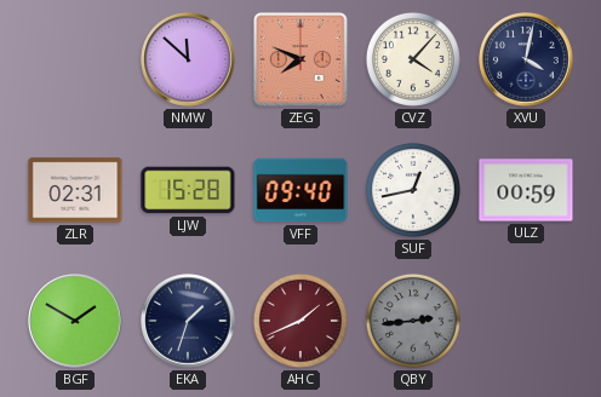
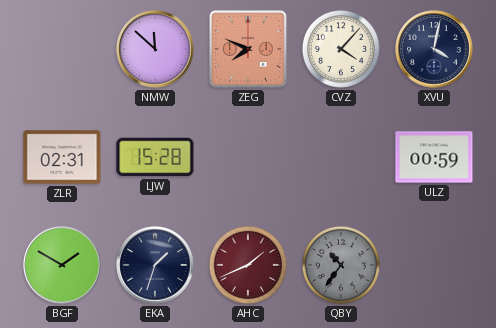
VFF: 09:40 -> none
SUF: 12:43 -> none
QBY: 2:44 -> 10:36
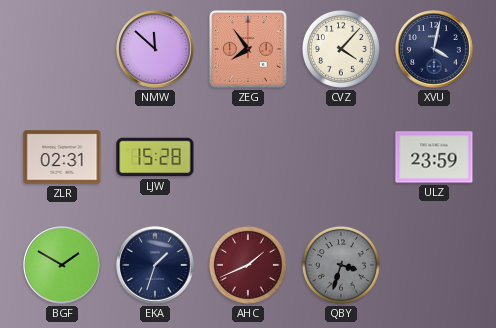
ZEG: 7:49 -> 7:54
ULZ: 00:59 -> 23:59
QBY: 10:36 -> 3:33
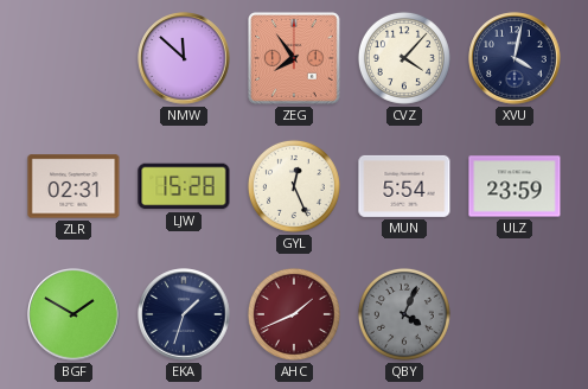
GYL: none -> 12:26
MUN: none -> 5:54
QBY: 3:33 -> 4:04
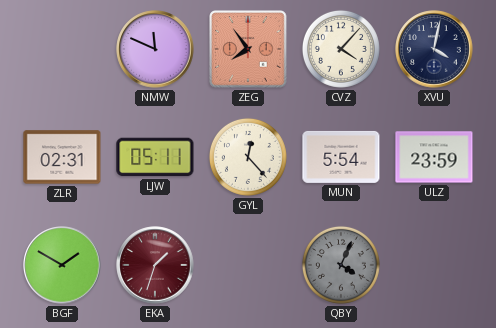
NMW: 11:52 -> 11:49
LJW: 15:28 -> 05:11
GYL: 12:26 -> 12:23
EKA dial: navy -> burgundy
AHC: 1:41 -> none
